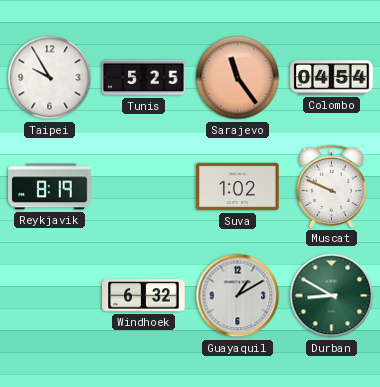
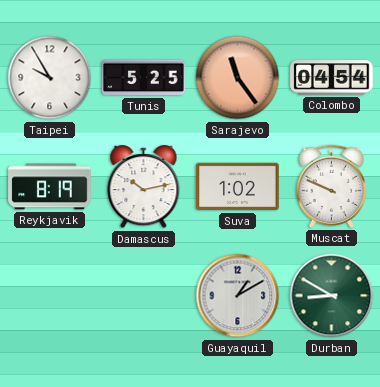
Damascus: none -> 10:13
Windhoek: 6:32 -> none
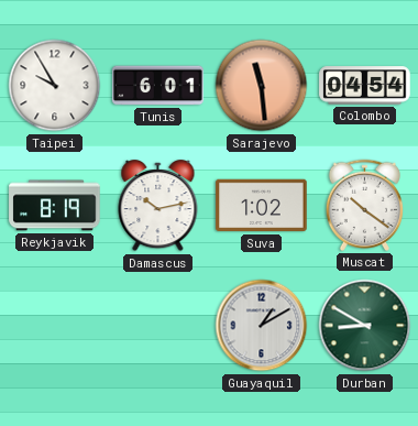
Tunis: 5:25 -> 6:01
Sarajevo: 11:24 -> 11:29
Muscat: 9:49 -> 10:21
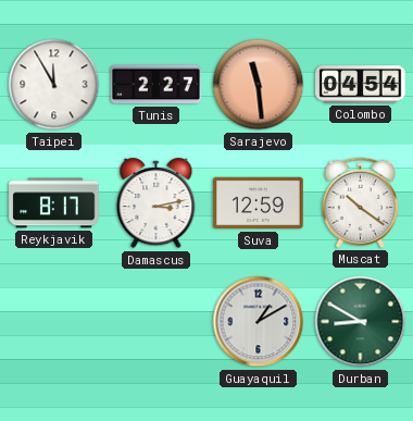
Taipei: 9:55 -> 11:55
Tunis: 6:01 -> 2:27
Reykjavik: 8:19 -> 8:17
Damascus: 10:13 -> 3:13
Suva: 1:02 -> 12:59
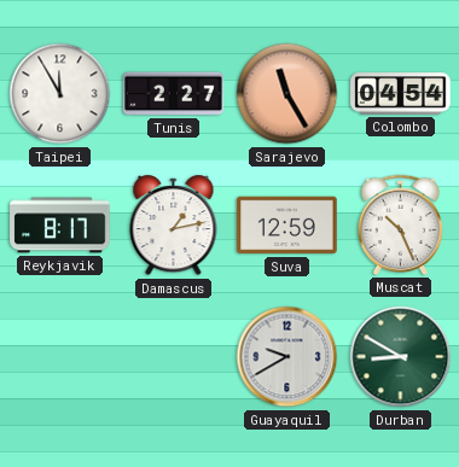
Sarajevo: 11:29 -> 11:25
Damascus: 3:13 -> 1:13
Muscat: 10:21 -> 10:26
Guayaquil: 1:10 -> 9:40
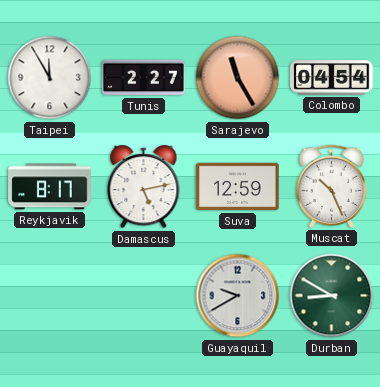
Damascus: 1:13 -> 5:13
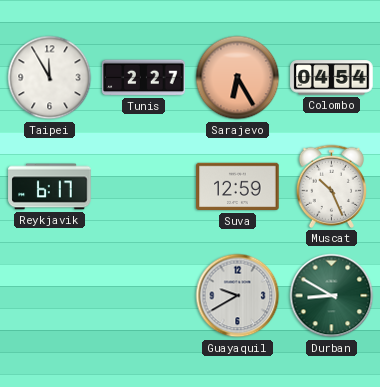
Sarajevo: 11:25 -> 6:25
Reykjavik: 8:17 -> 6:17
Damascus: 5:13 -> none
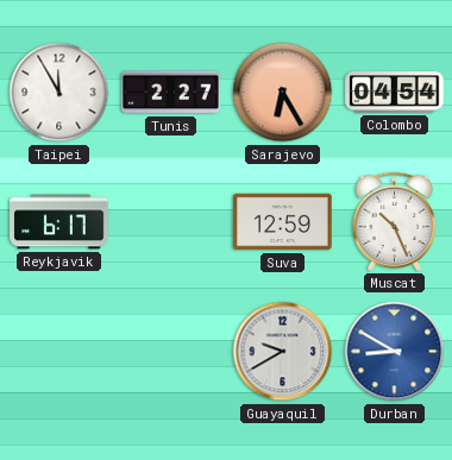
Durban dial: green -> blue
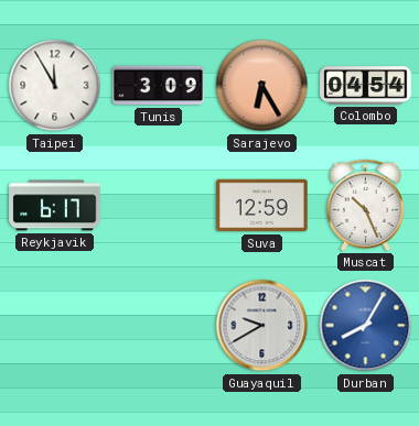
Tunis: 2:27 -> 3:09
Durban: 8:50 -> 8:05
